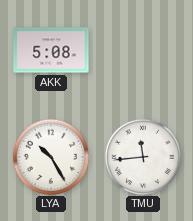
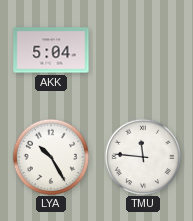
AKK: 5:08 -> 5:04
TMU: 11:44 -> 11:46
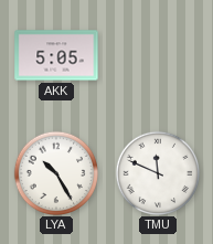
AKK: 5:04 -> 5:05
TMU: 11:46 -> 11:49
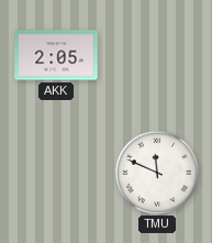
AKK: 5:05 -> 2:05
LYA: 10:25 -> none
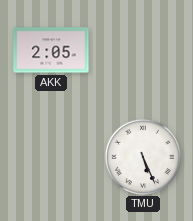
TMU: 11:49 -> 5:26
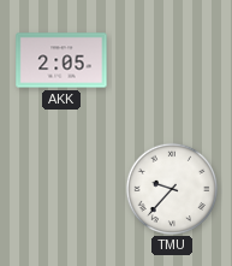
TMU: 5:26 -> 9:37
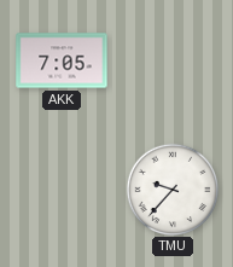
AKK: 2:05 -> 7:05
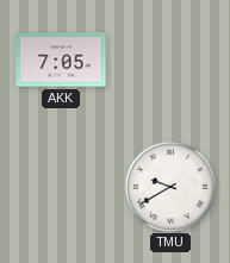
TMU: 9:37 -> 9:40
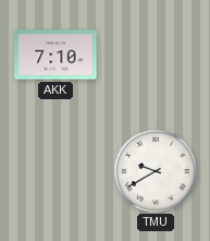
AKK: 7:05 -> 7:10
